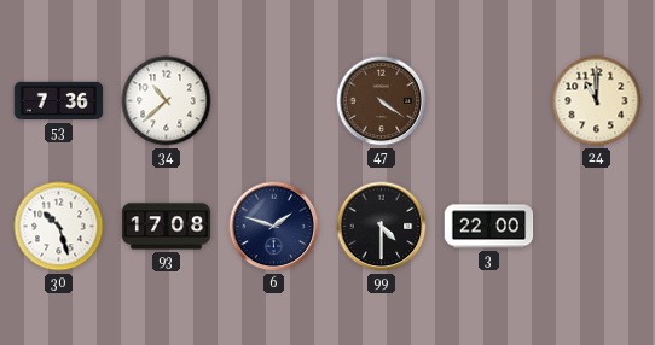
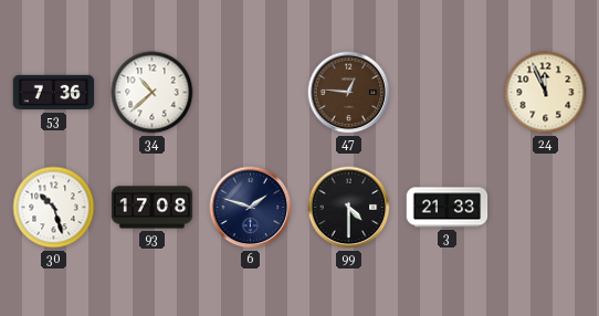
47: 4:21 -> 12:46
24: 11:00 -> 11:56
3: 22:00 -> 21:33
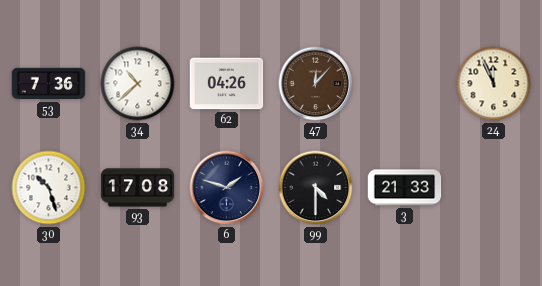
62: none -> 04:26
47: 12:46 -> 12:07
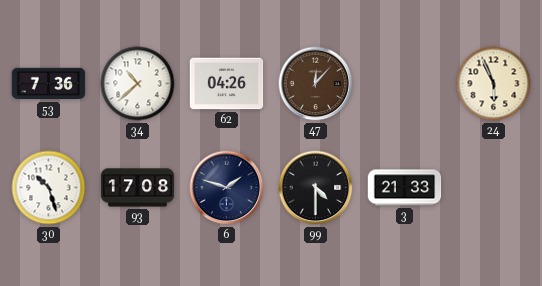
24: 11:56 -> 5:56
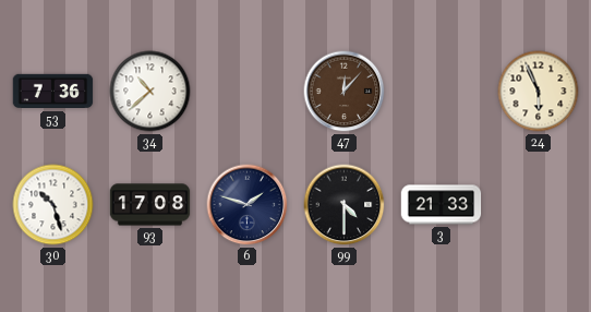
62: 04:26 -> none
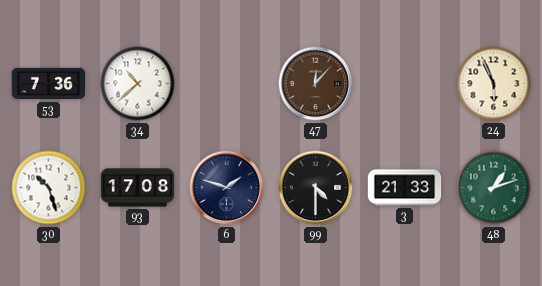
48: none -> 1:12
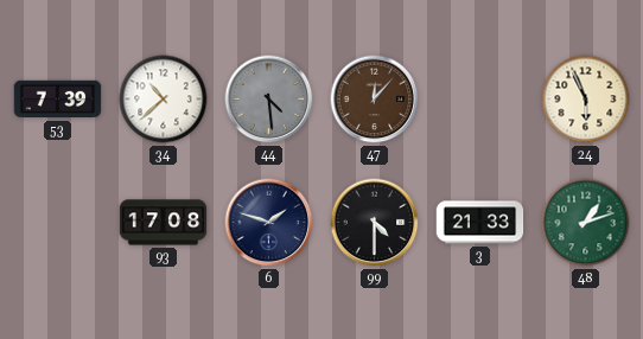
53: 7:36 -> 7:39
44: none -> 4:29
30: 10:27 -> none
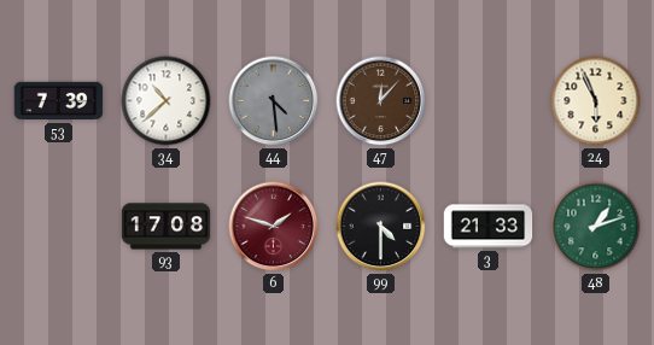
6 dial: navy -> burgundy
